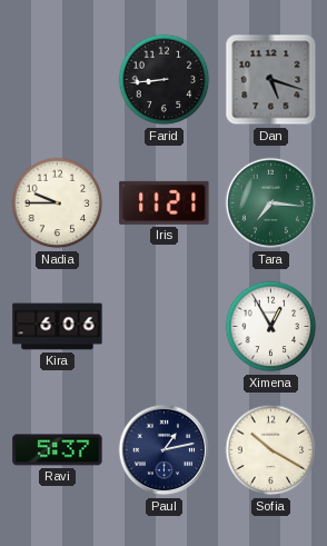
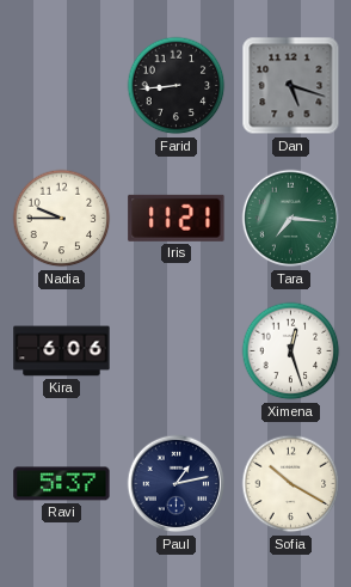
Ximena: 12:55 -> 12:27
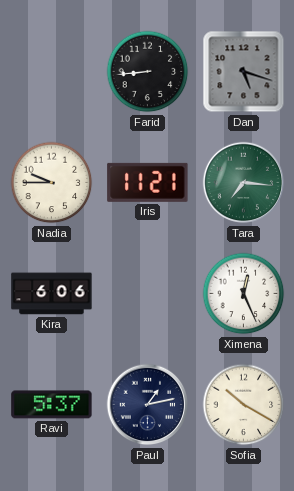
Ximena: 12:27 -> 12:26
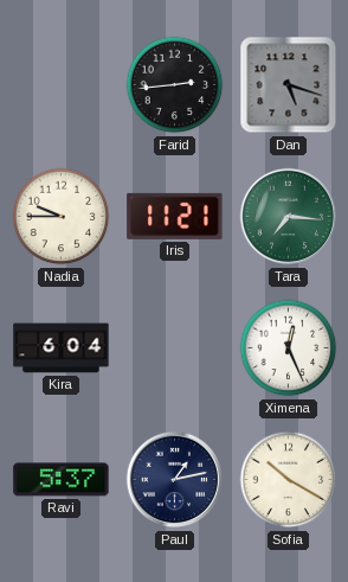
Farid: 8:44 -> 2:44
Kira: 6:06 -> 6:04
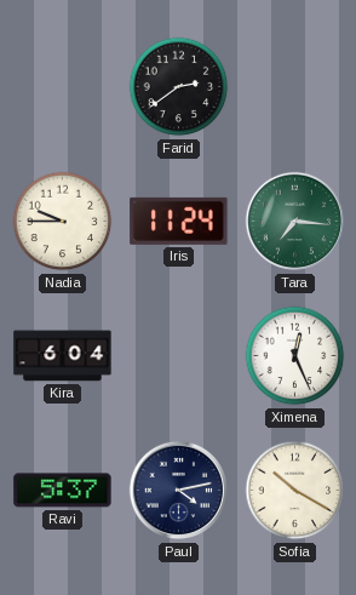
Farid: 2:44 -> 2:39
Dan: 5:18 -> none
Iris: 11:21 -> 11:24
Paul: 1:13 -> 4:13
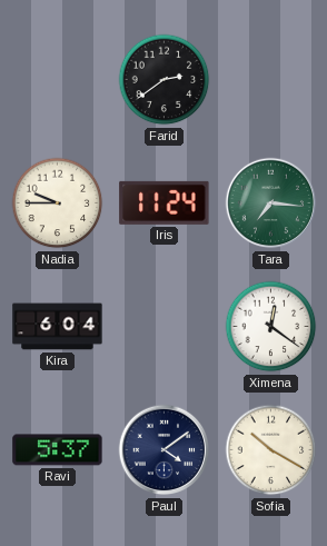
Ximena: 12:26 -> 12:21
Paul: 4:13 -> 4:09
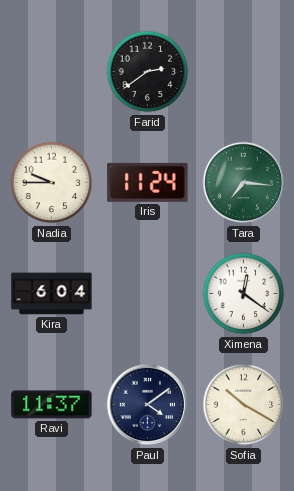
Ravi: 5:37 -> 11:37
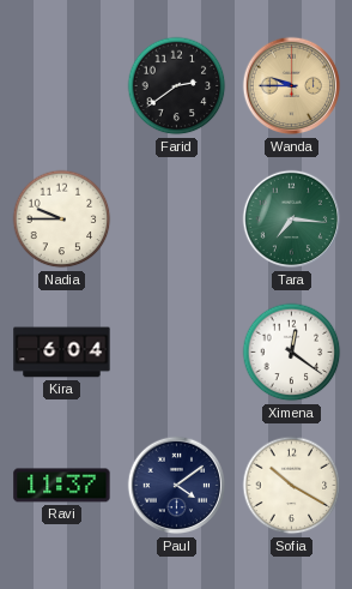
Wanda: none -> 9:45
Iris: 11:24 -> none
